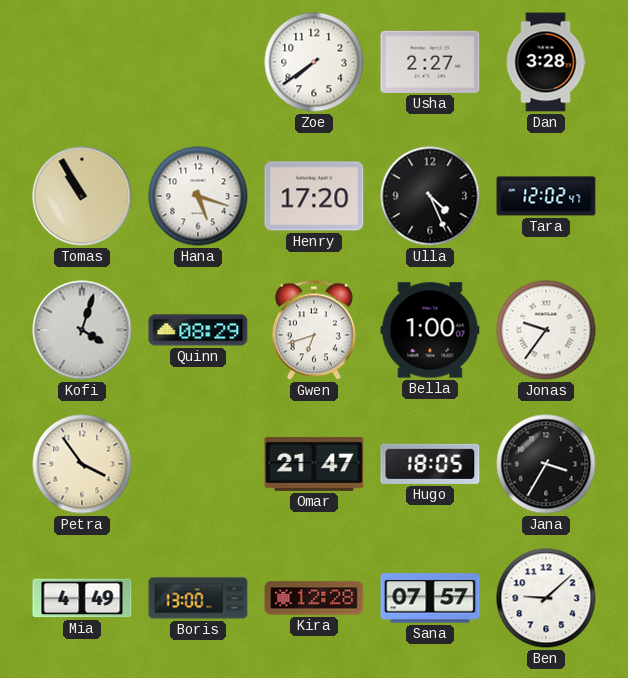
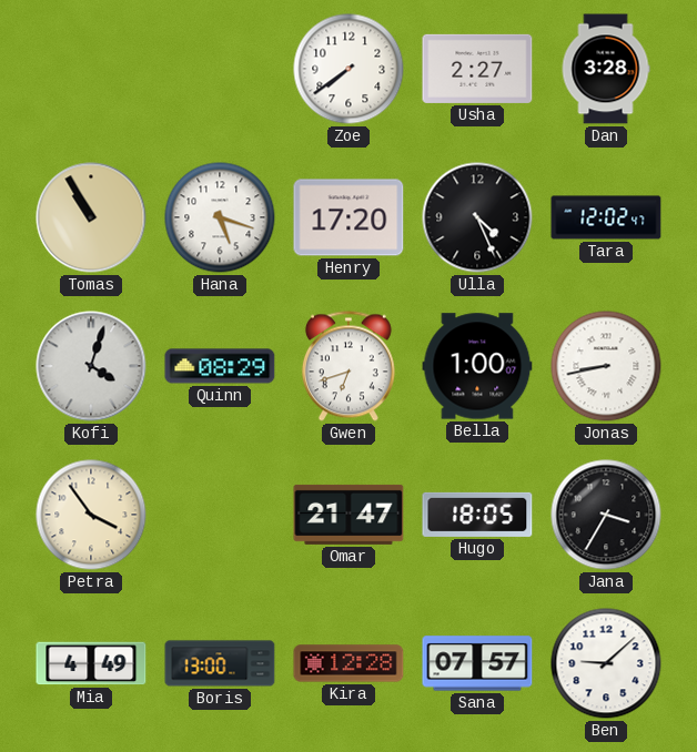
Jonas: 9:36 -> 8:43
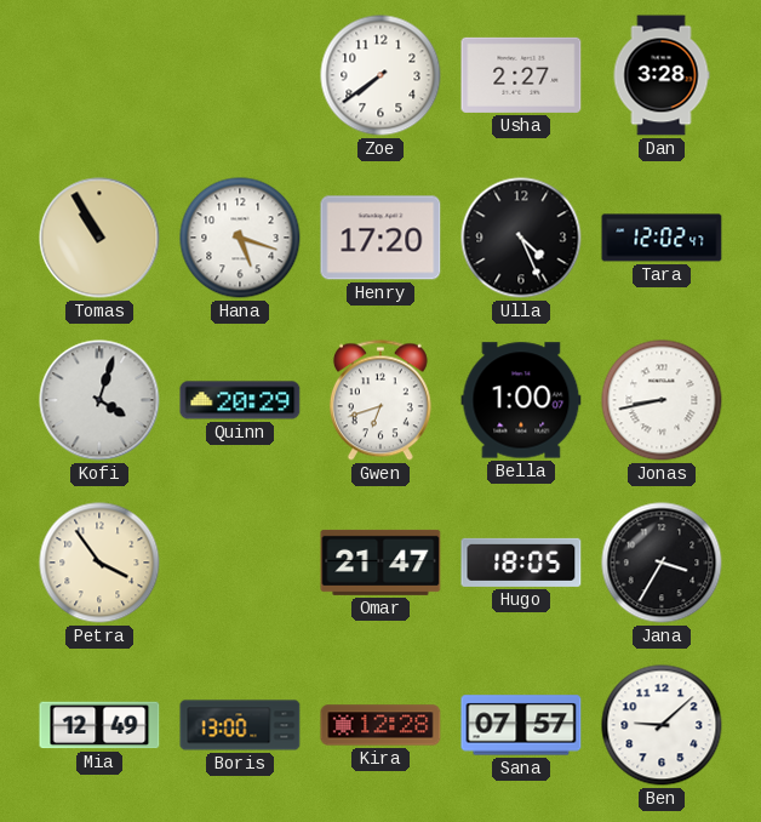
Quinn: 08:29 -> 20:29
Mia: 4:49 -> 12:49
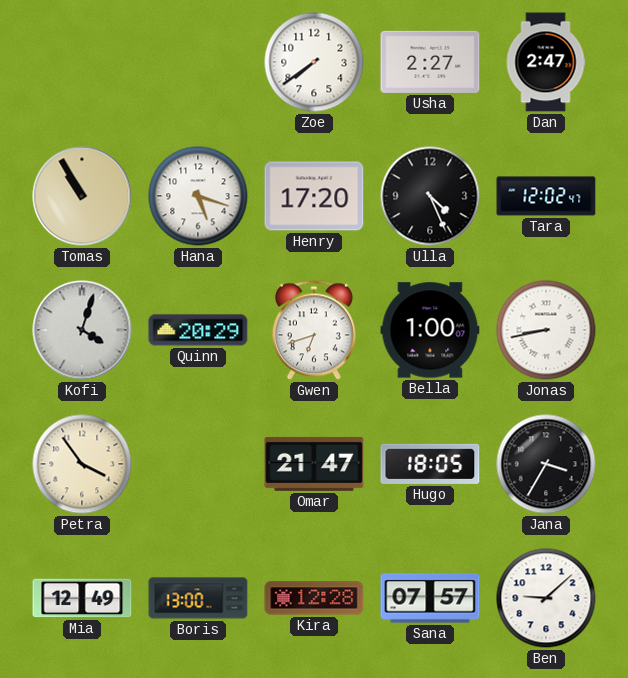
Dan: 3:28 -> 2:47
